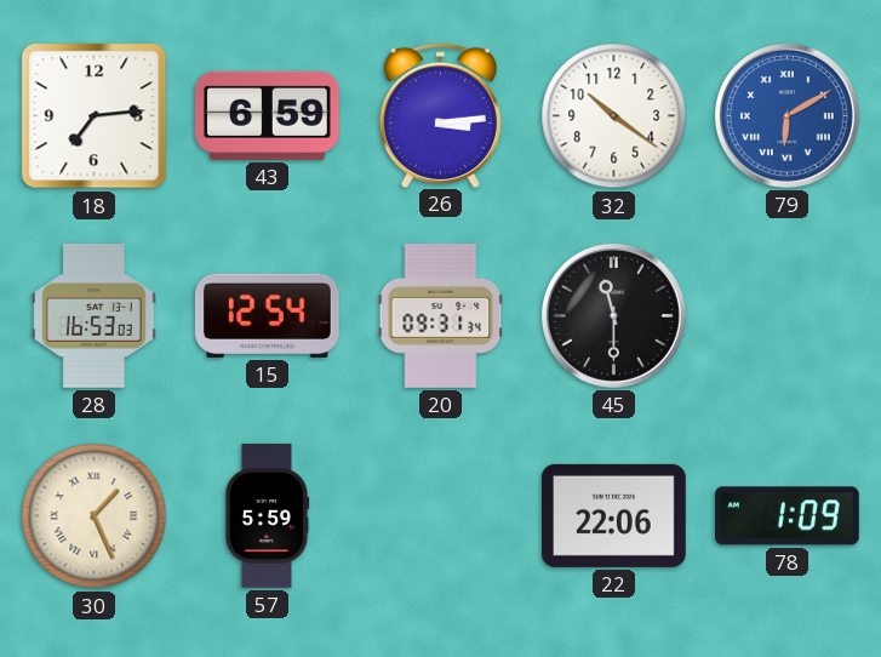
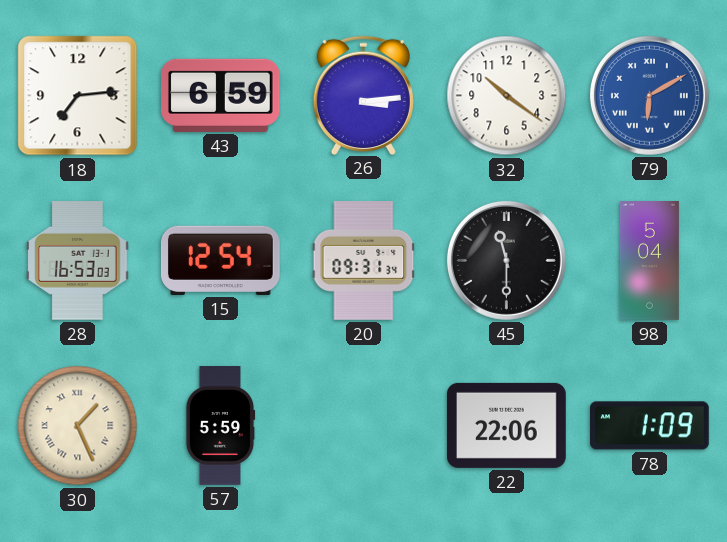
98: none -> 5:04
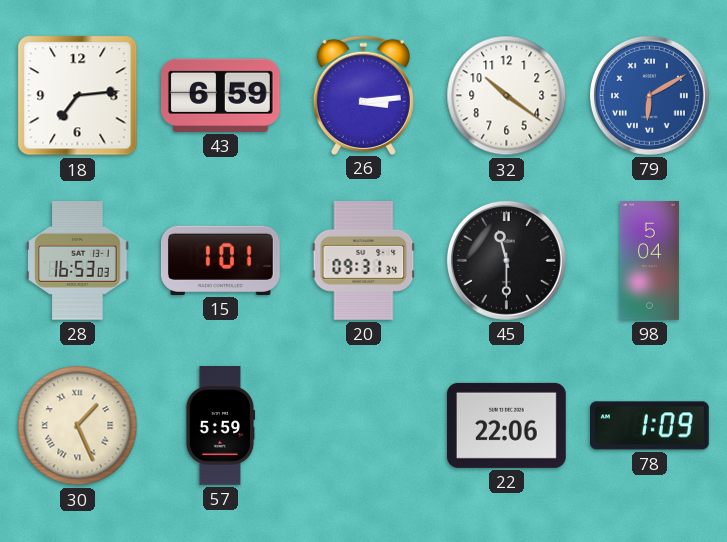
15: 12:54 -> 1:01
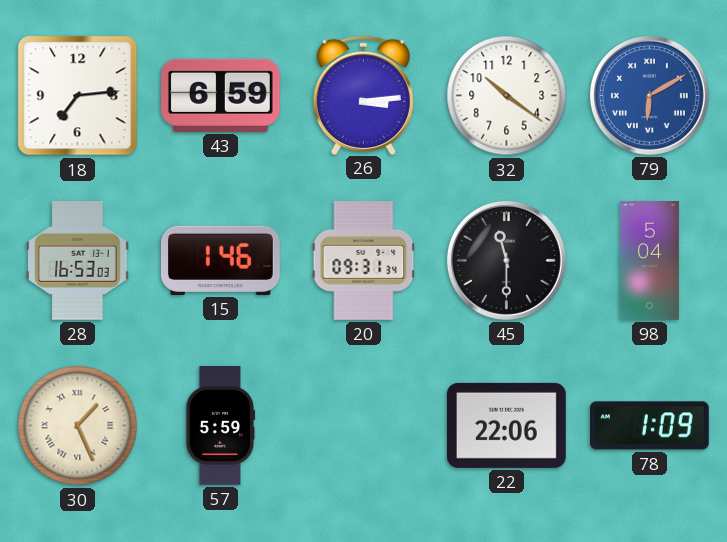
15: 1:01 -> 1:46
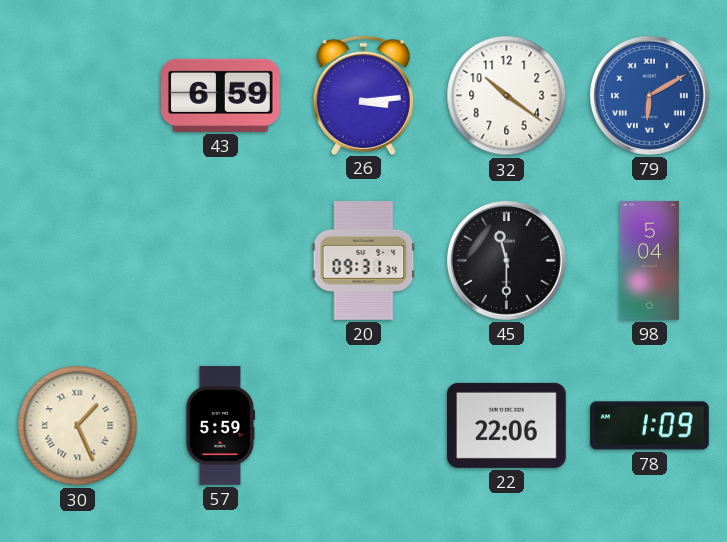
18: 7:14 -> none
28: 16:53 -> none
15: 1:46 -> none
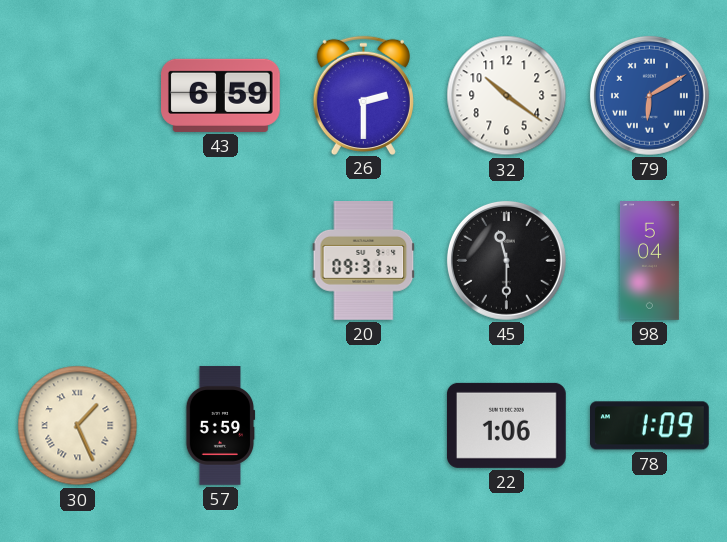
26: 3:14 -> 2:30
22: 22:06 -> 1:06
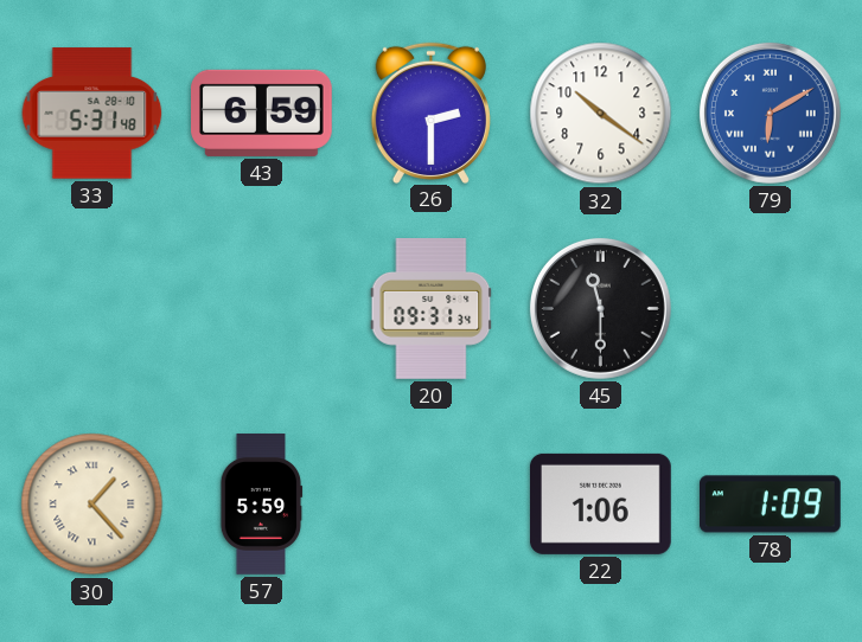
33: none -> 5:31
98: 5:04 -> none
30: 1:26 -> 1:23
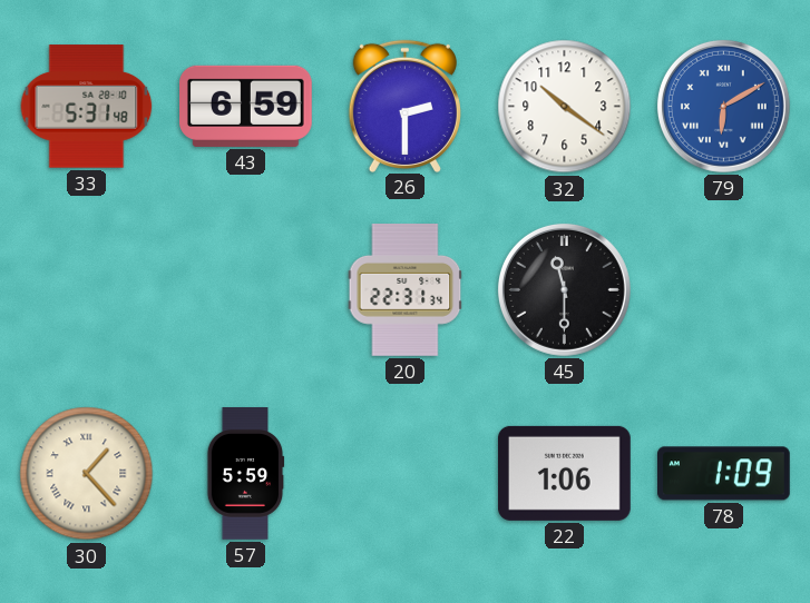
20: 09:31 -> 22:31
